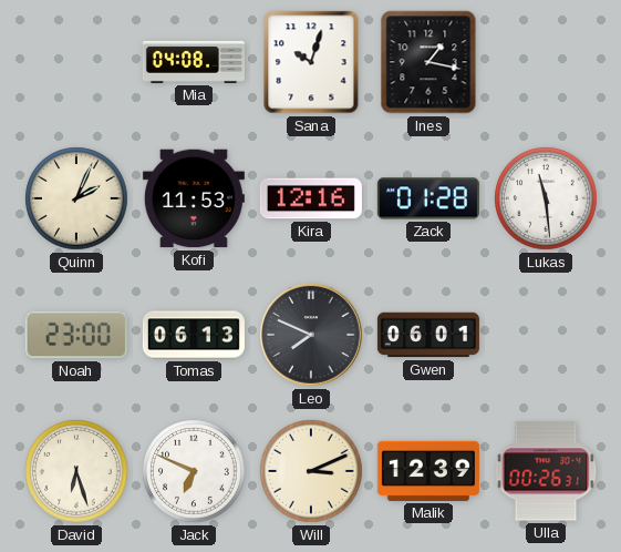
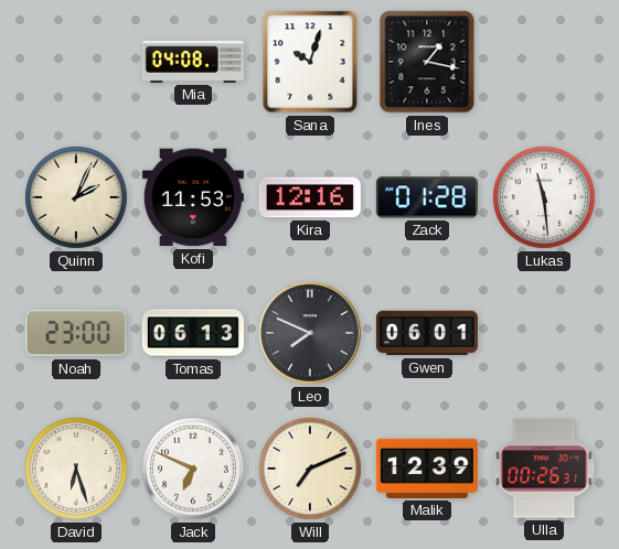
Will: 3:11 -> 7:11
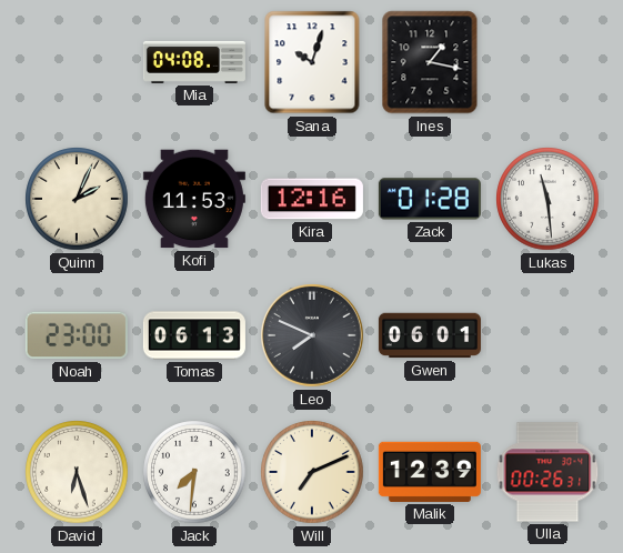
Jack: 6:49 -> 7:31
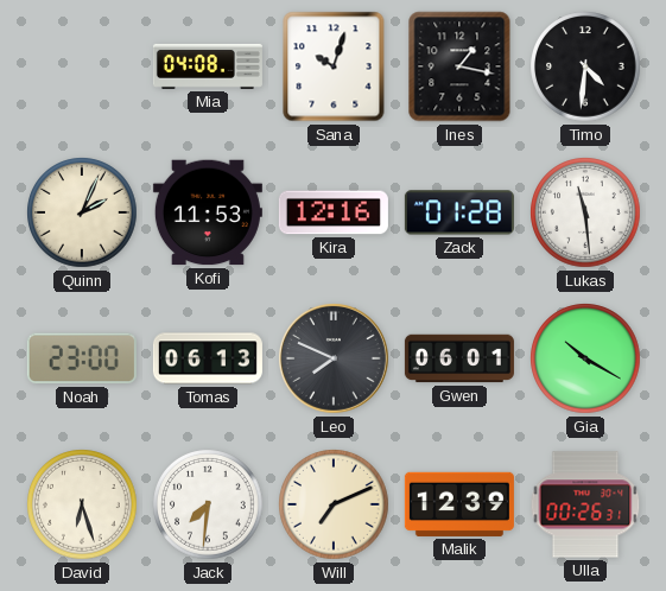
Timo: none -> 4:31
Gia: none -> 10:20
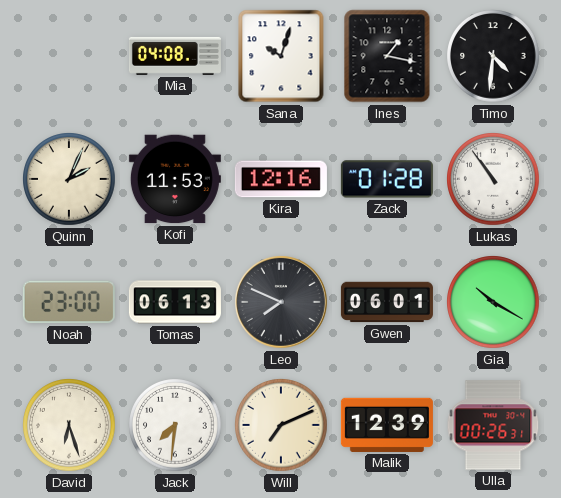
Lukas: 11:29 -> 10:54
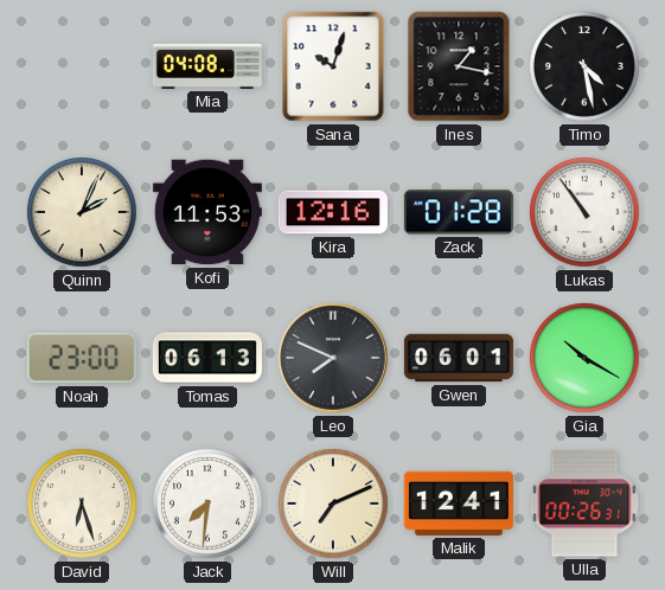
Timo: 4:31 -> 4:28
Malik: 12:39 -> 12:41
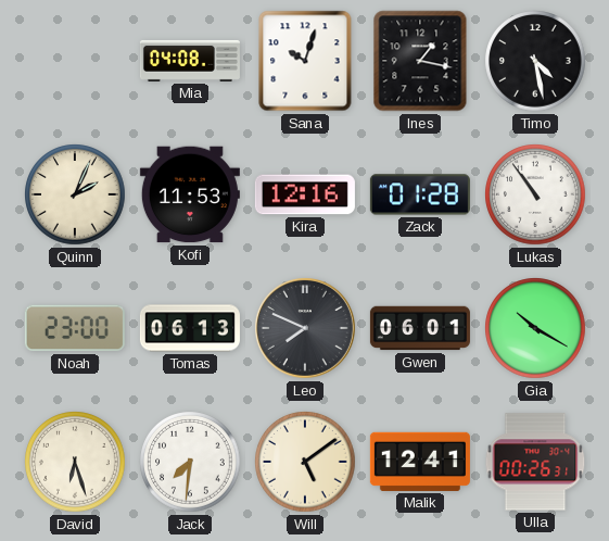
Will: 7:11 -> 5:09
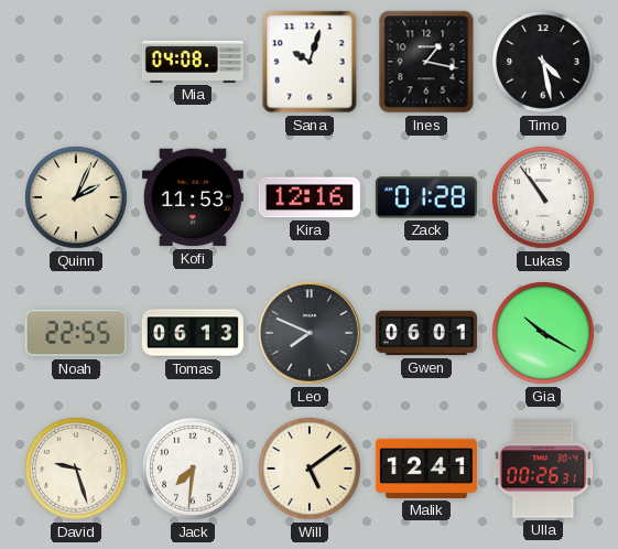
Noah: 23:00 -> 22:55
David: 6:27 -> 9:27
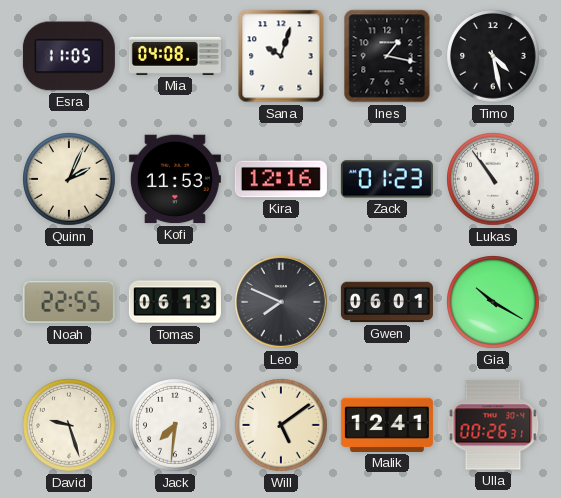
Esra: none -> 11:05
Zack: 01:28 -> 01:23
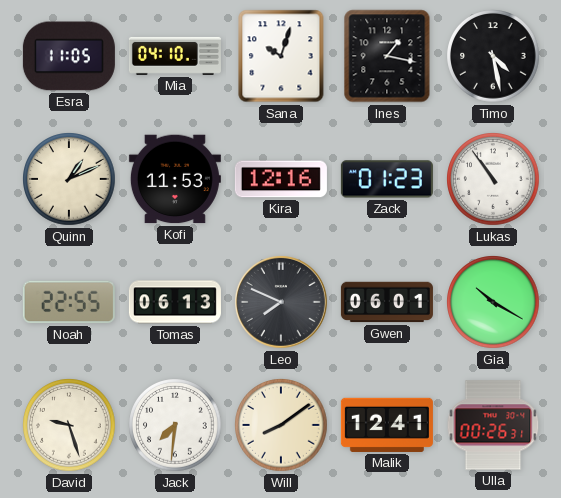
Mia: 04:08 -> 04:10
Quinn: 2:04 -> 1:11
Will: 5:09 -> 8:09
